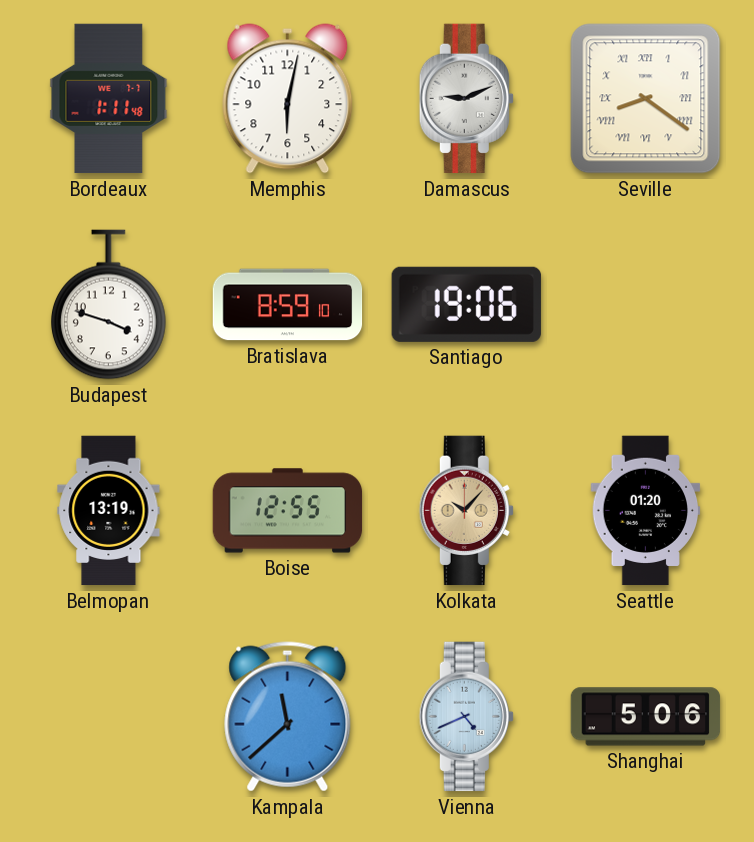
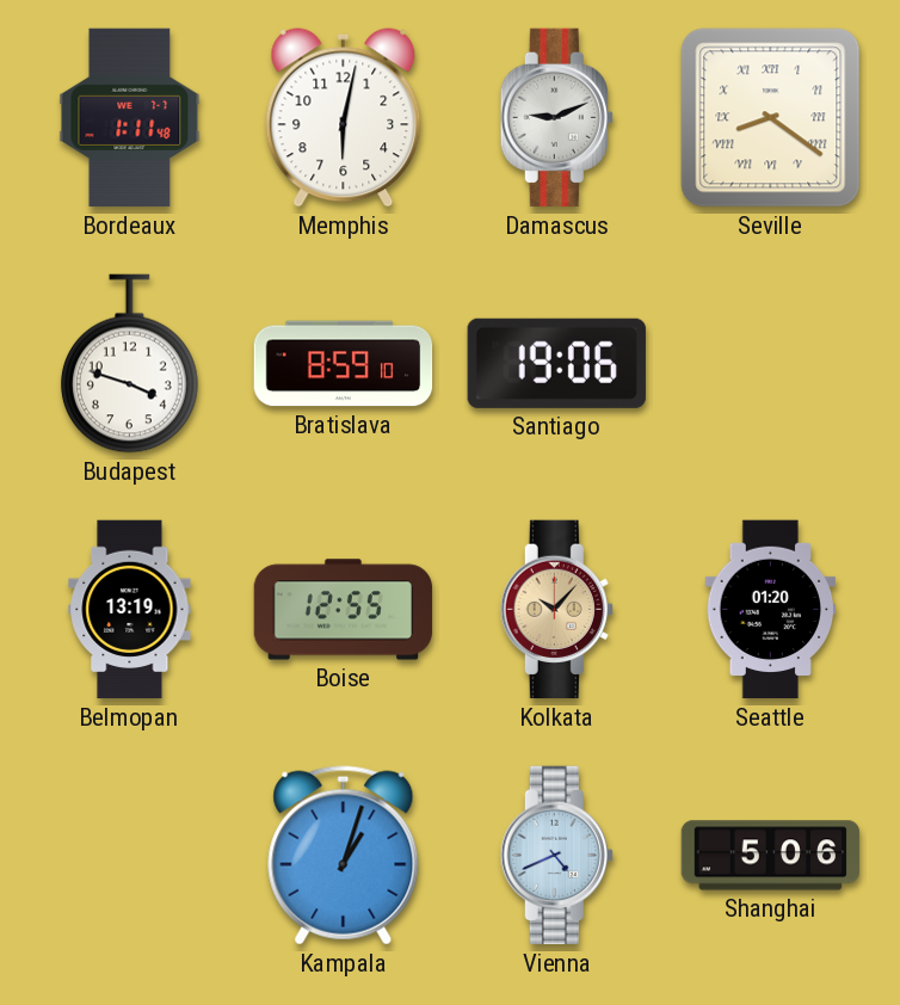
Kampala: 11:38 -> 1:03
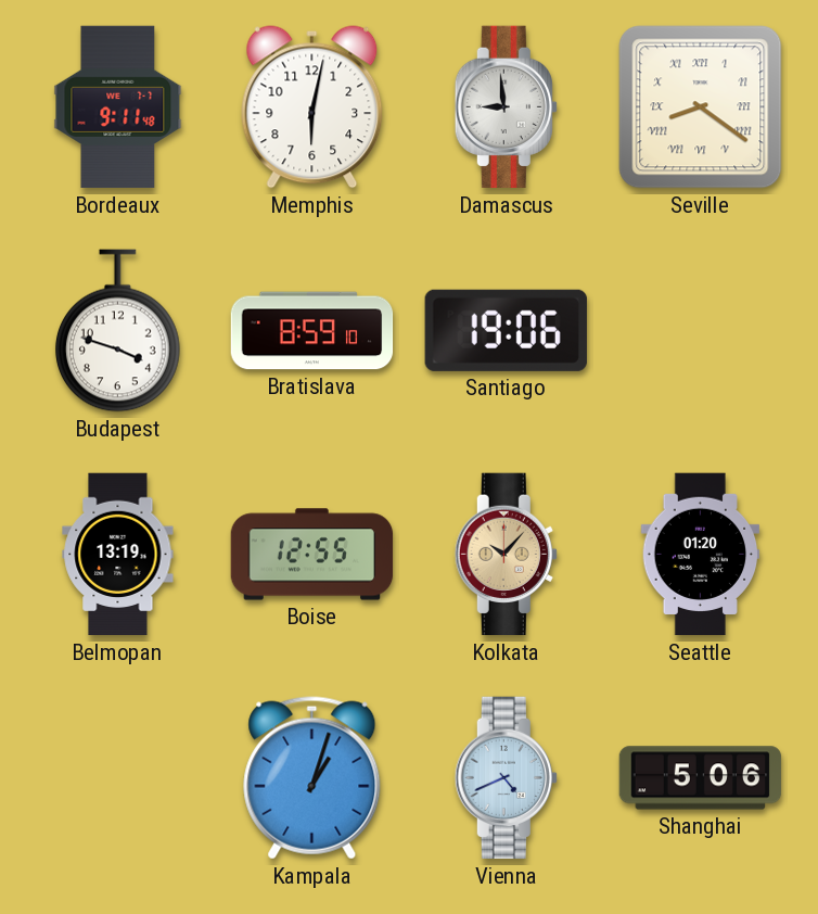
Bordeaux: 1:11 -> 9:11
Damascus: 9:11 -> 8:59
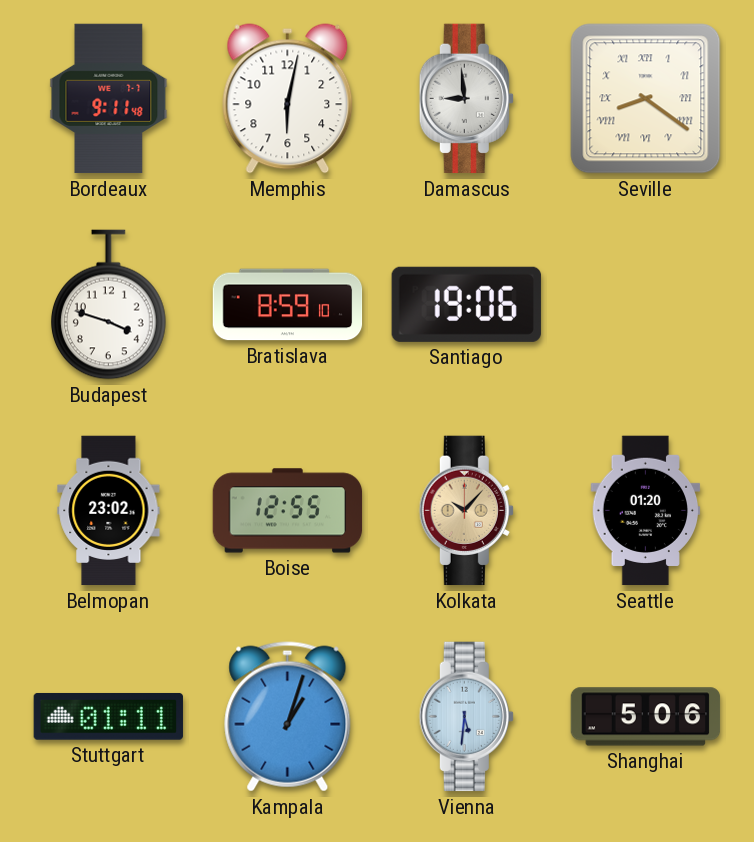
Belmopan: 13:19 -> 23:02
Stuttgart: none -> 01:11
Vienna: 4:41 -> 5:31
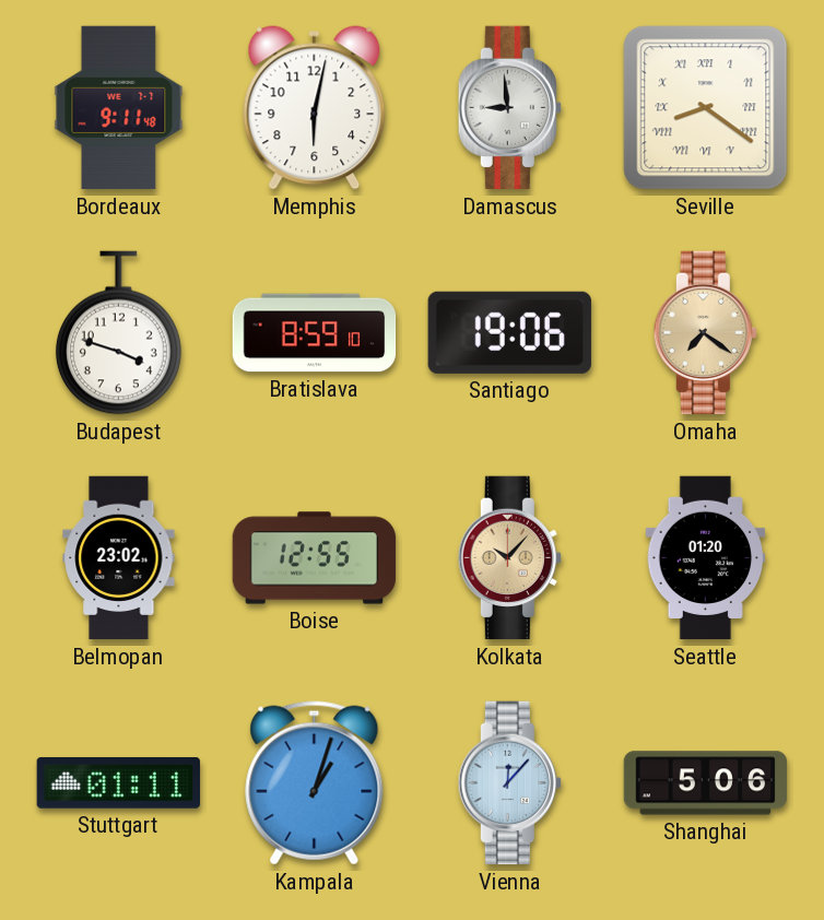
Omaha: none -> 7:21
Vienna: 5:31 -> 12:07
